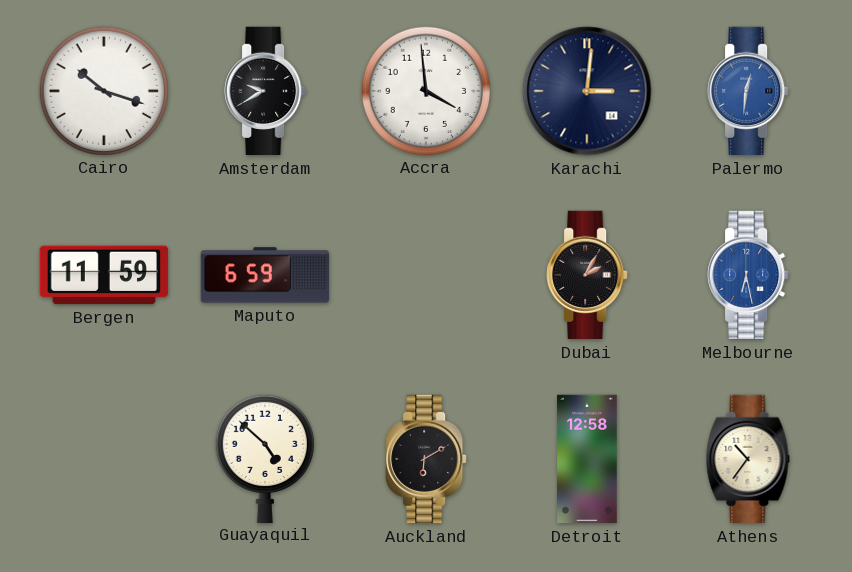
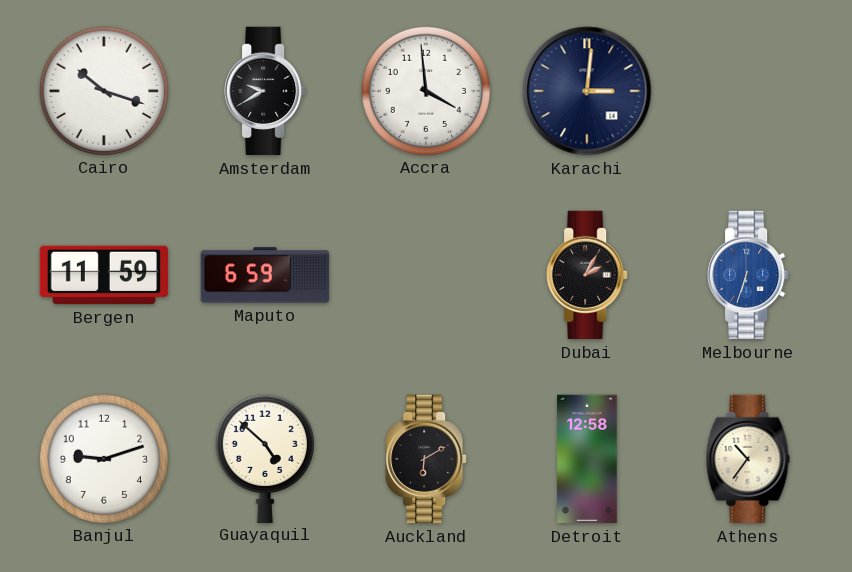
Palermo: 12:31 -> none
Melbourne: 6:28 -> 6:33
Banjul: none -> 9:12
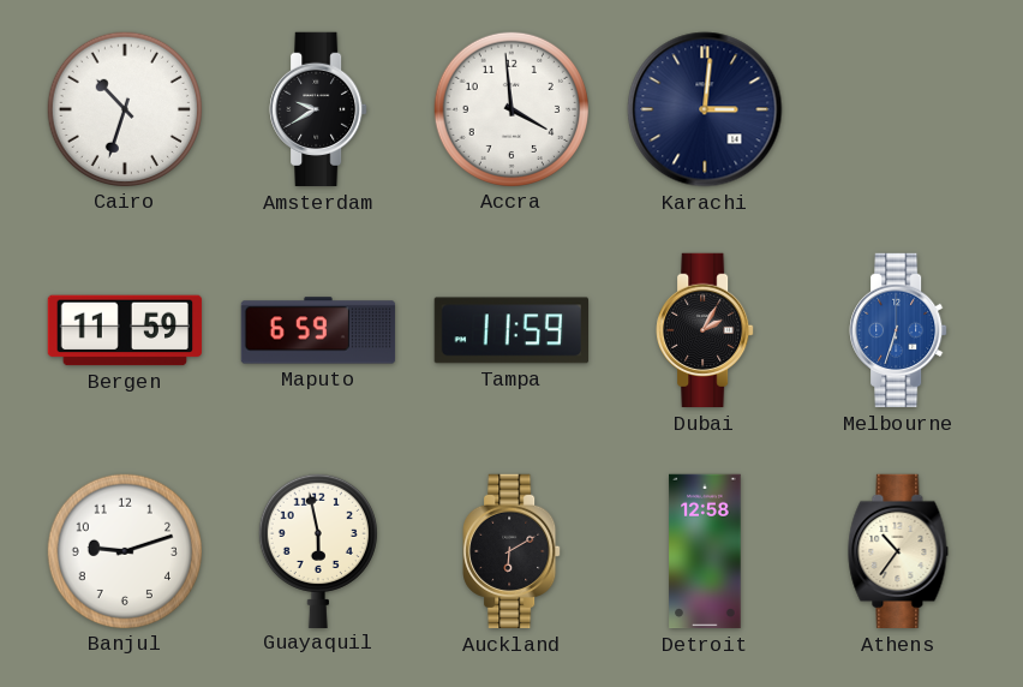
Cairo: 10:18 -> 10:33
Tampa: none -> 11:59
Guayaquil: 4:52 -> 5:58
